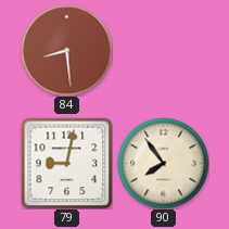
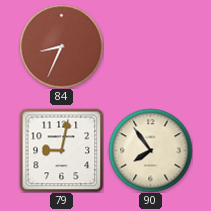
84: 8:29 -> 8:34
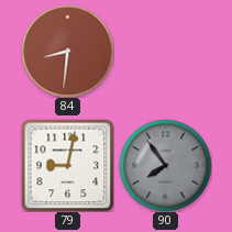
84: 8:34 -> 8:31
90 dial: cream -> grey
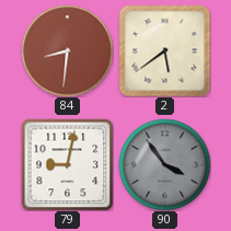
2: none -> 5:39
90: 7:54 -> 3:54
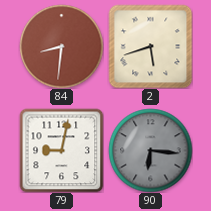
2: 5:39 -> 5:42
90: 3:54 -> 6:16
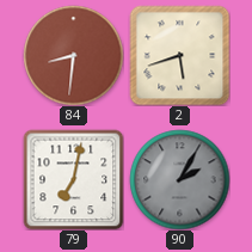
79: 9:02 -> 7:02
90: 6:16 -> 2:05
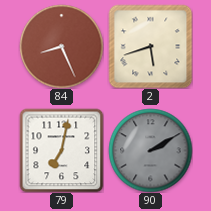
84: 8:31 -> 8:26
90: 2:05 -> 2:10
